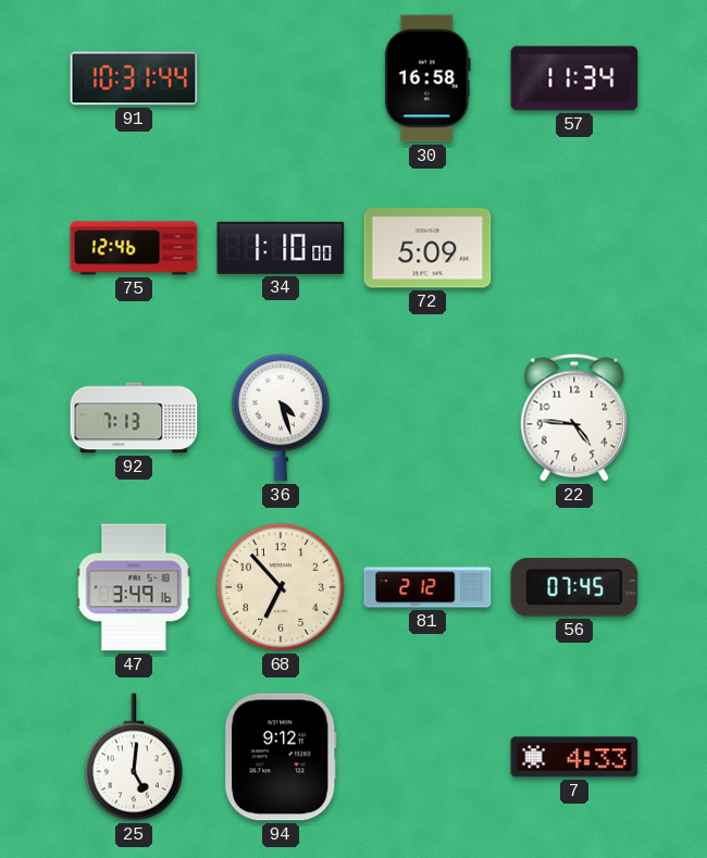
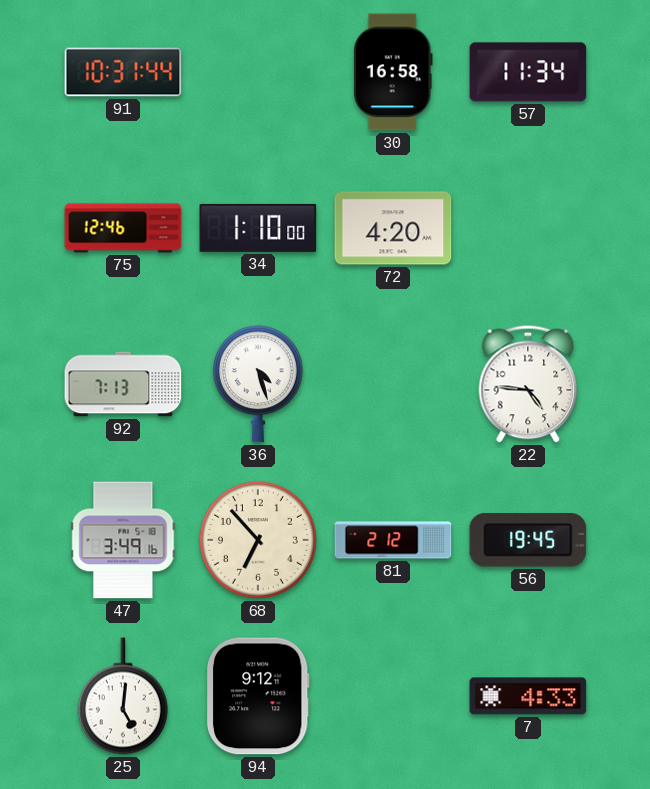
72: 5:09 -> 4:20
56: 07:45 -> 19:45
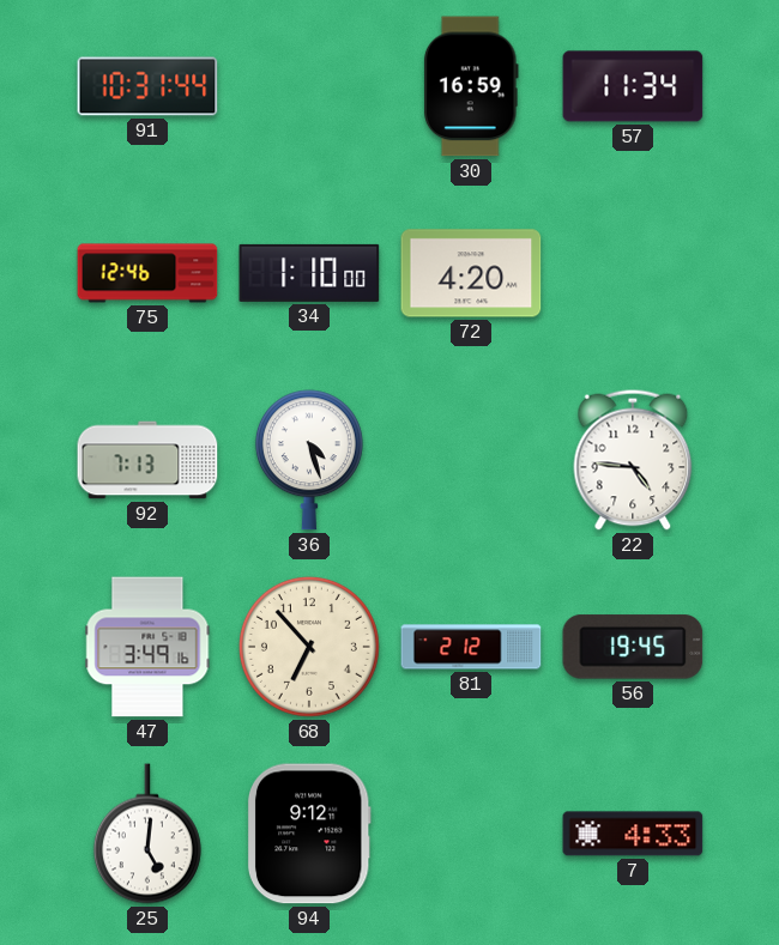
30: 16:58 -> 16:59
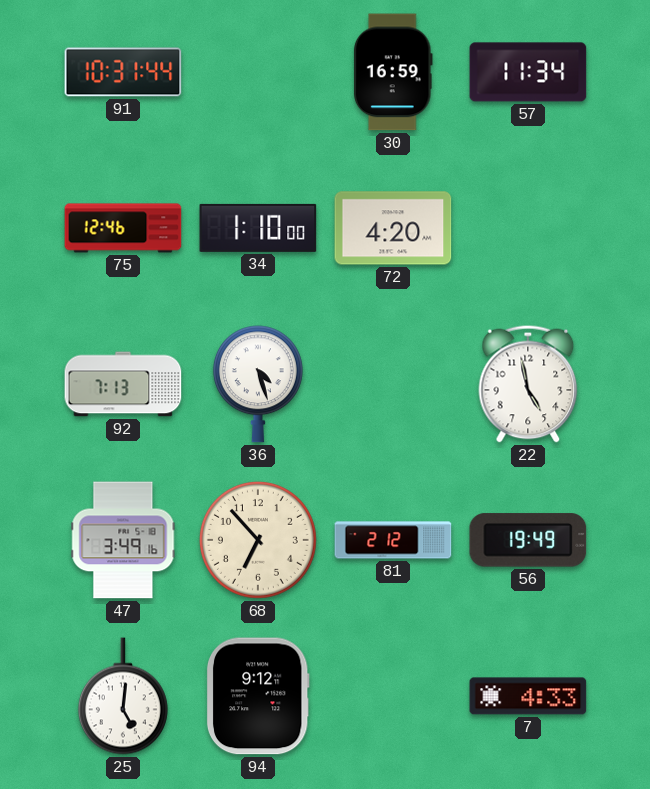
22: 4:46 -> 4:58
56: 19:45 -> 19:49
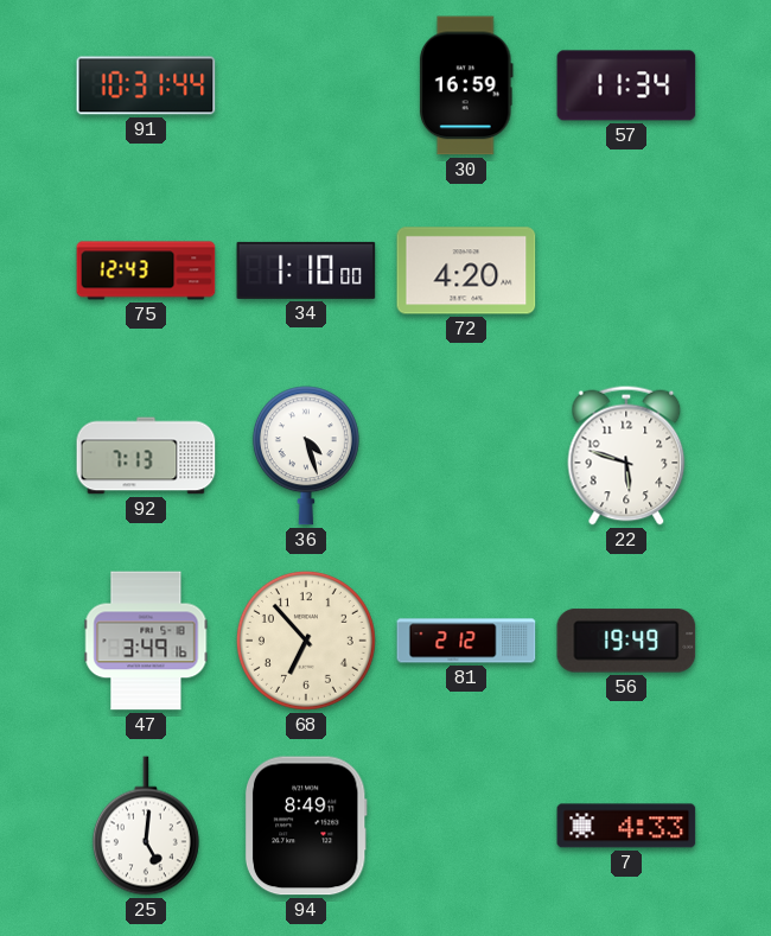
75: 12:46 -> 12:43
22: 4:58 -> 5:48
94: 9:12 -> 8:49
